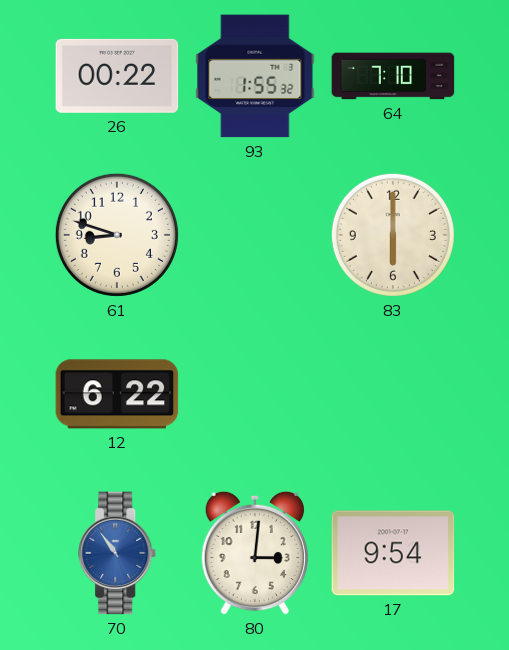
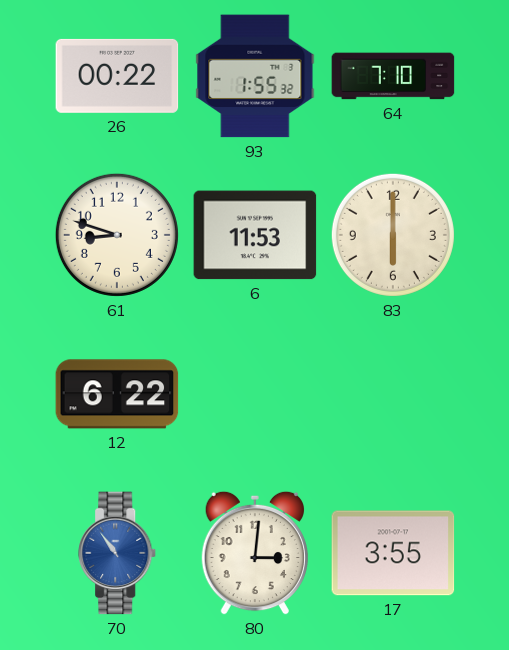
6: none -> 11:53
17: 9:54 -> 3:55
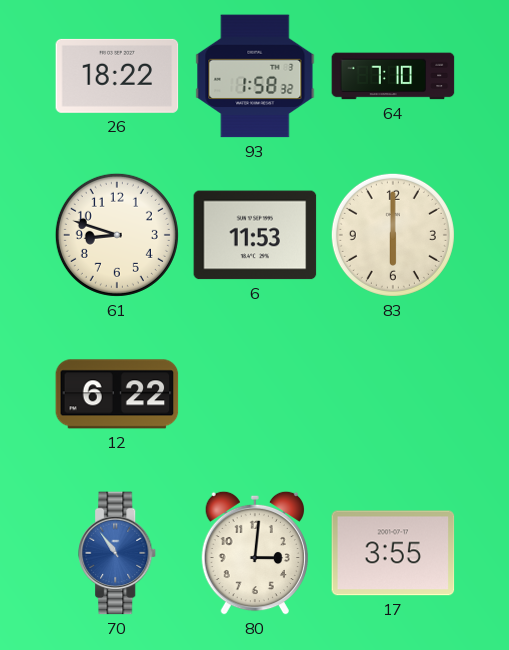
26: 00:22 -> 18:22
93: 1:55 -> 1:58
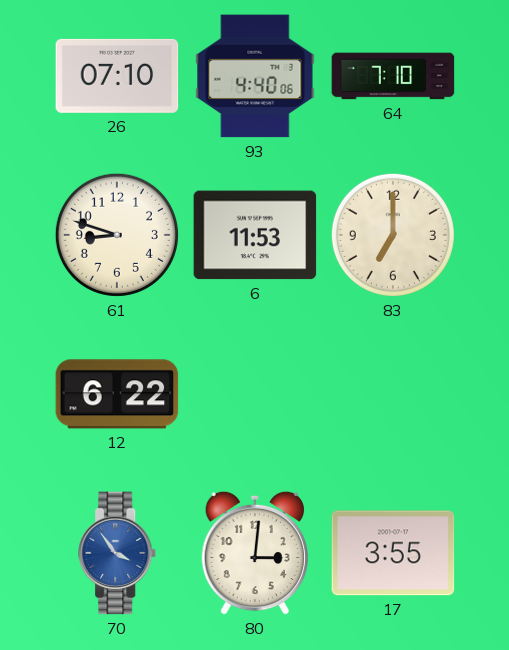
26: 18:22 -> 07:10
93: 1:58 -> 4:40
83: 6:00 -> 7:00
70: 10:54 -> 3:54
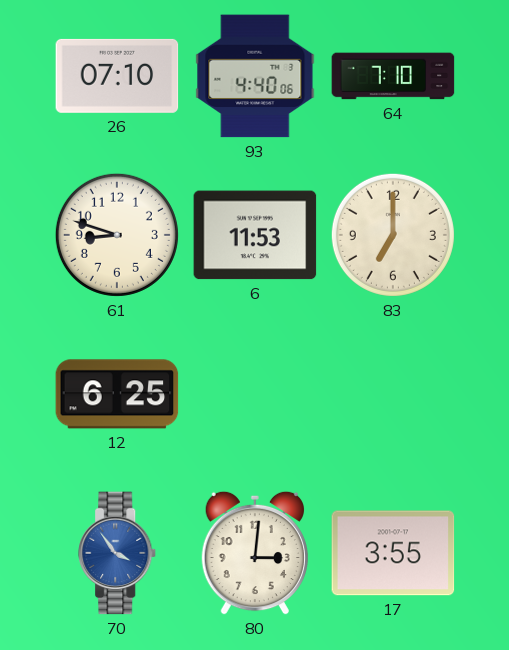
12: 6:22 -> 6:25
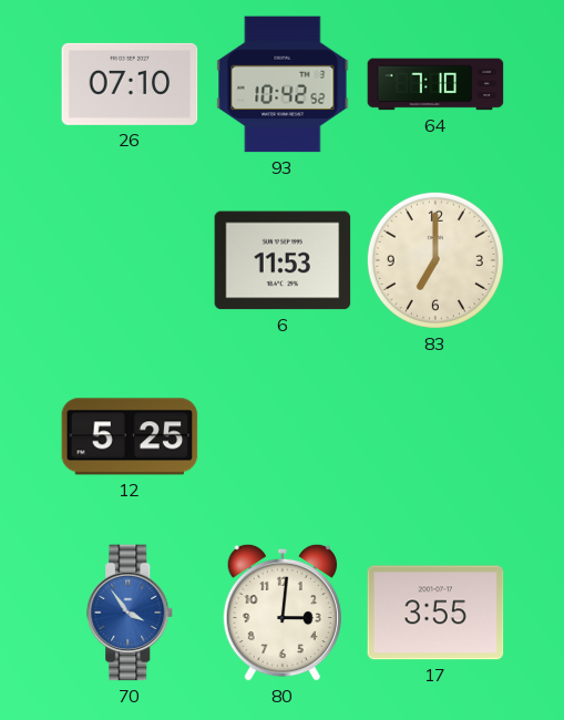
93: 4:40 -> 10:42
61: 8:48 -> none
12: 6:25 -> 5:25
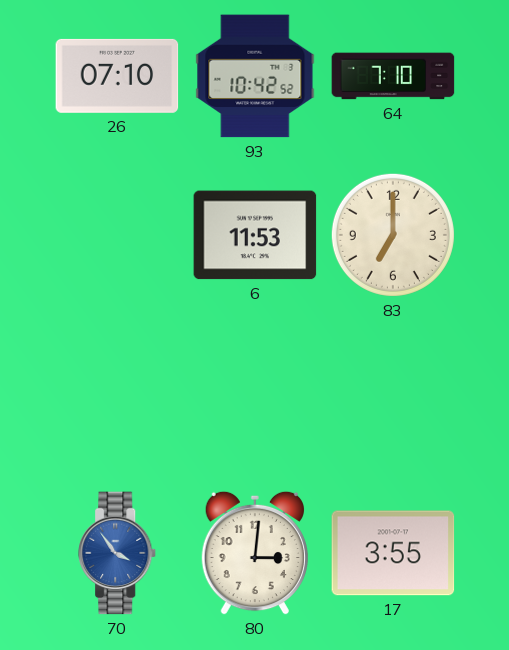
12: 5:25 -> none
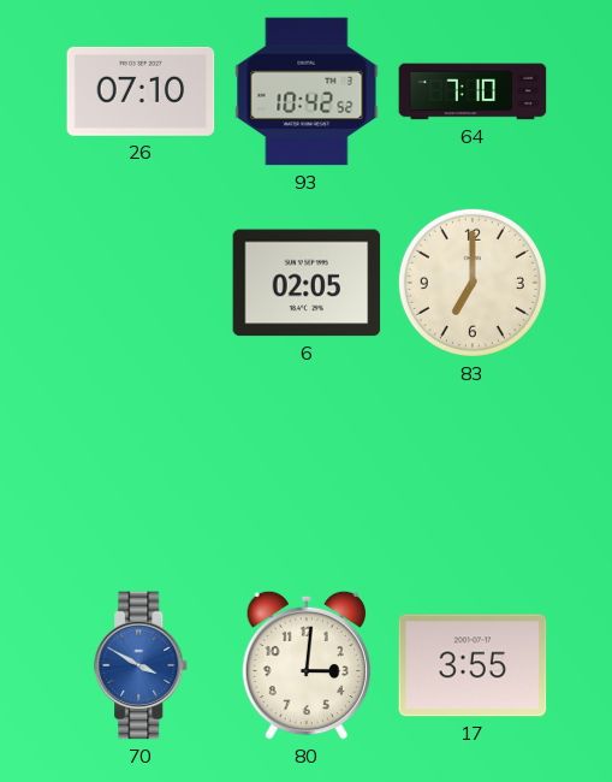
6: 11:53 -> 02:05
70: 3:54 -> 3:50
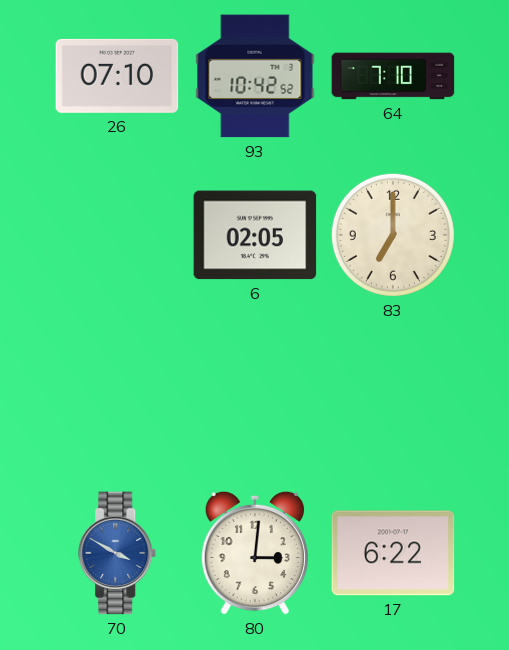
17: 3:55 -> 6:22
